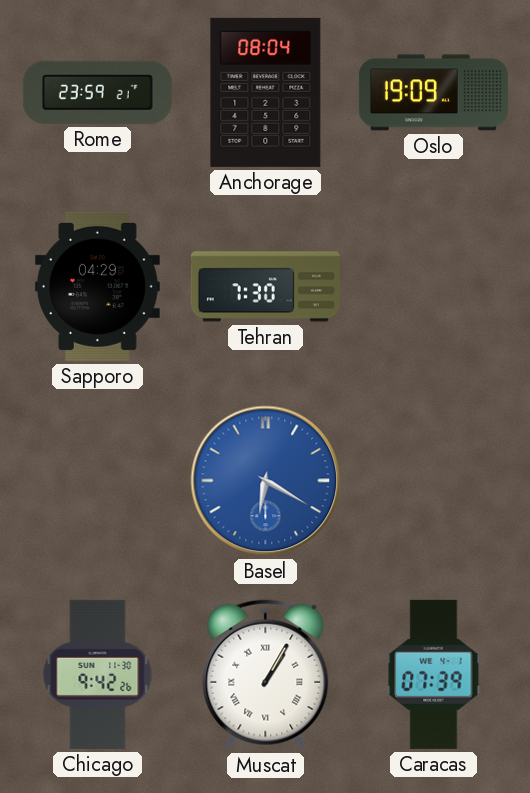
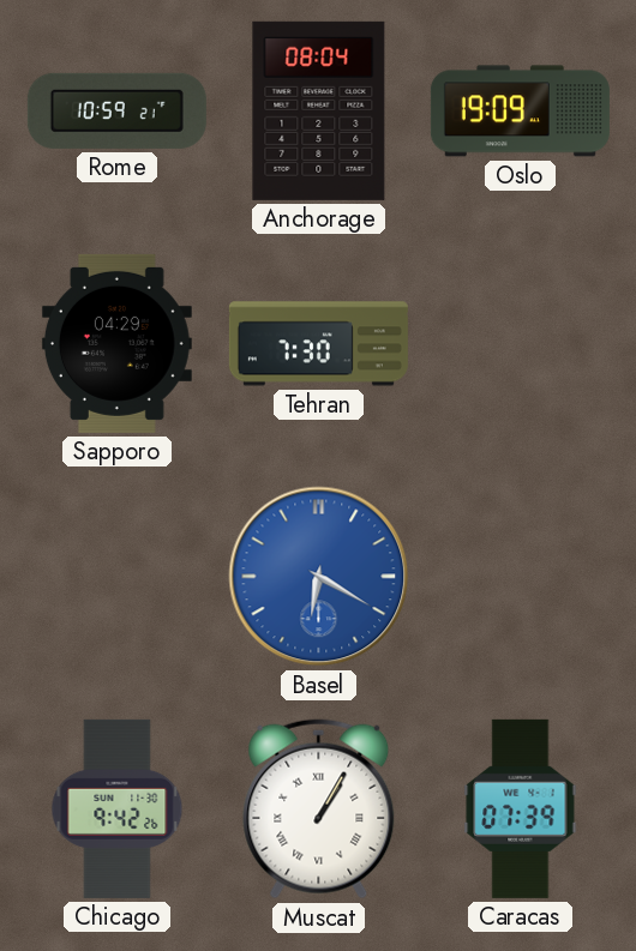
Rome: 23:59 -> 10:59
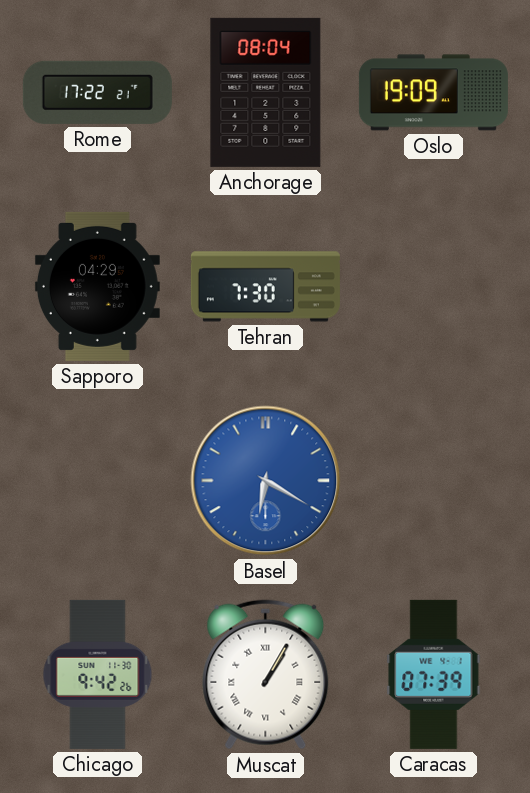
Rome: 10:59 -> 17:22
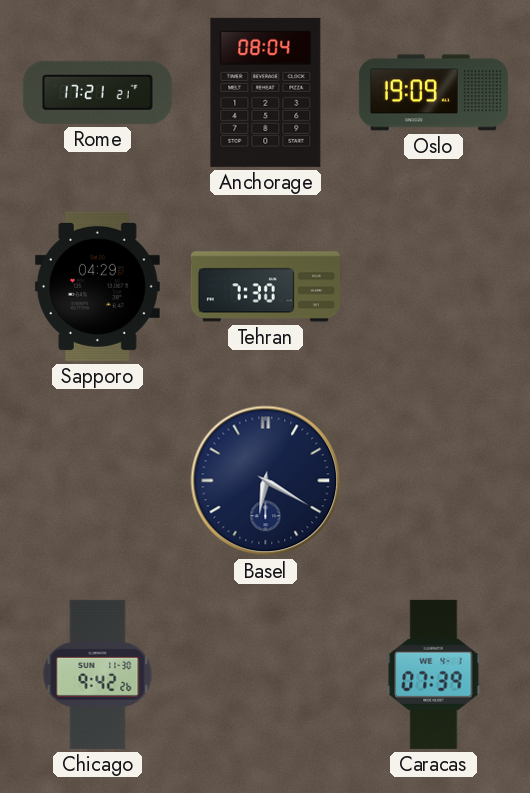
Rome: 17:22 -> 17:21
Basel dial: blue -> navy
Muscat: 1:05 -> none
